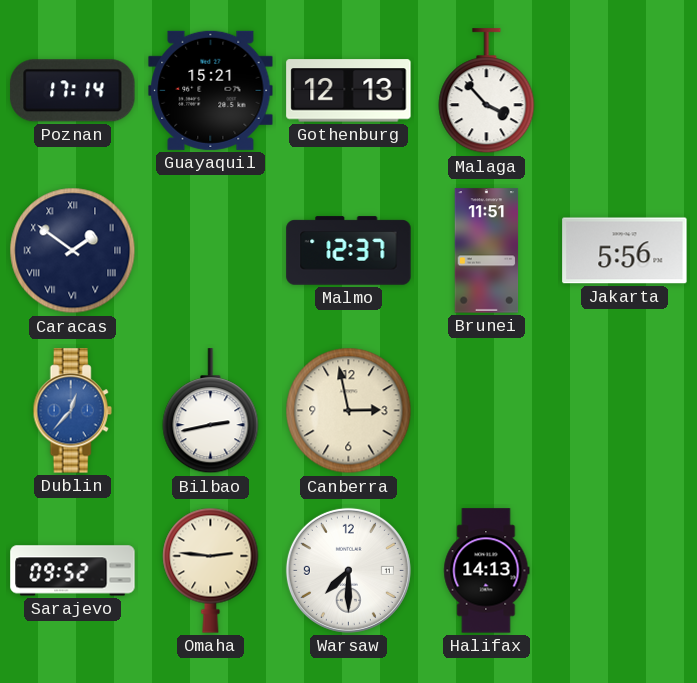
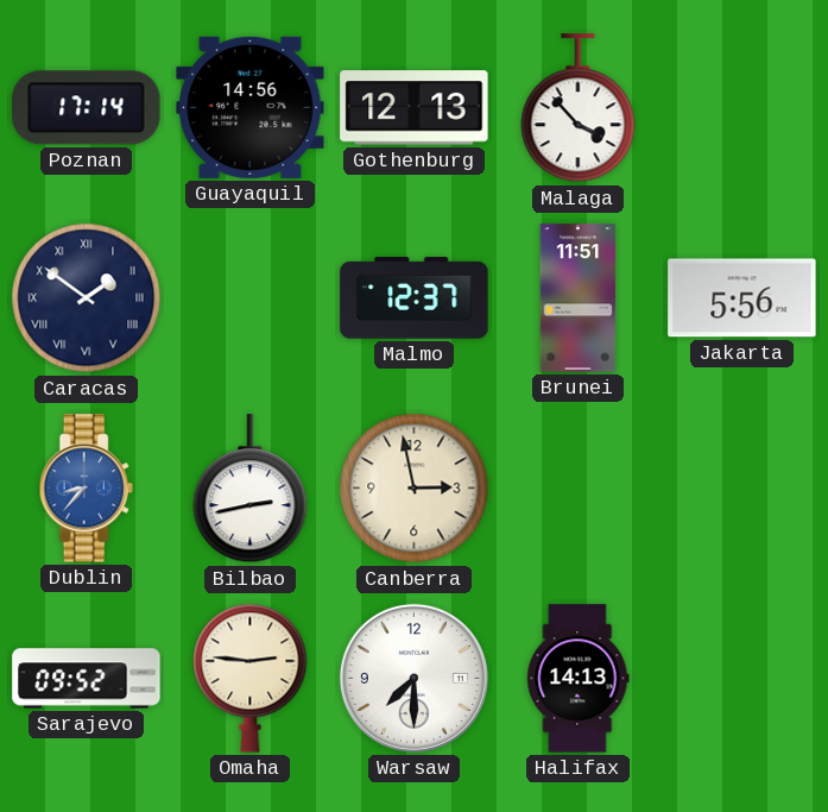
Guayaquil: 15:21 -> 14:56
Dublin: 12:37 -> 8:37
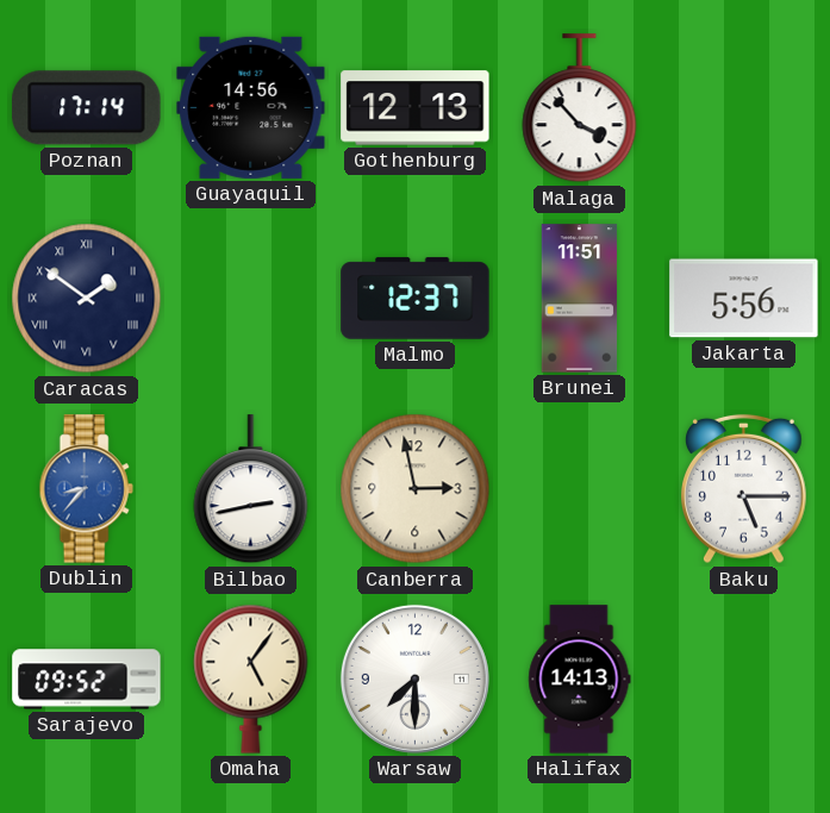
Baku: none -> 5:15
Omaha: 2:46 -> 5:06
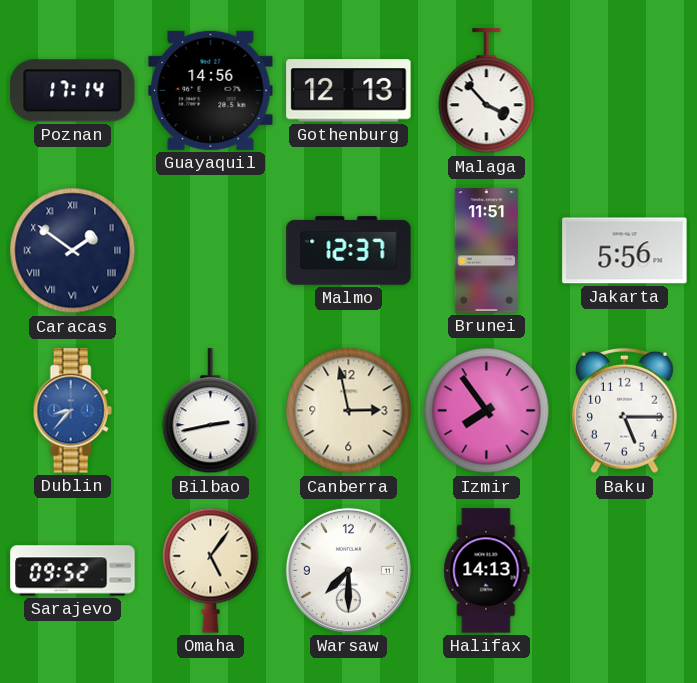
Izmir: none -> 7:54
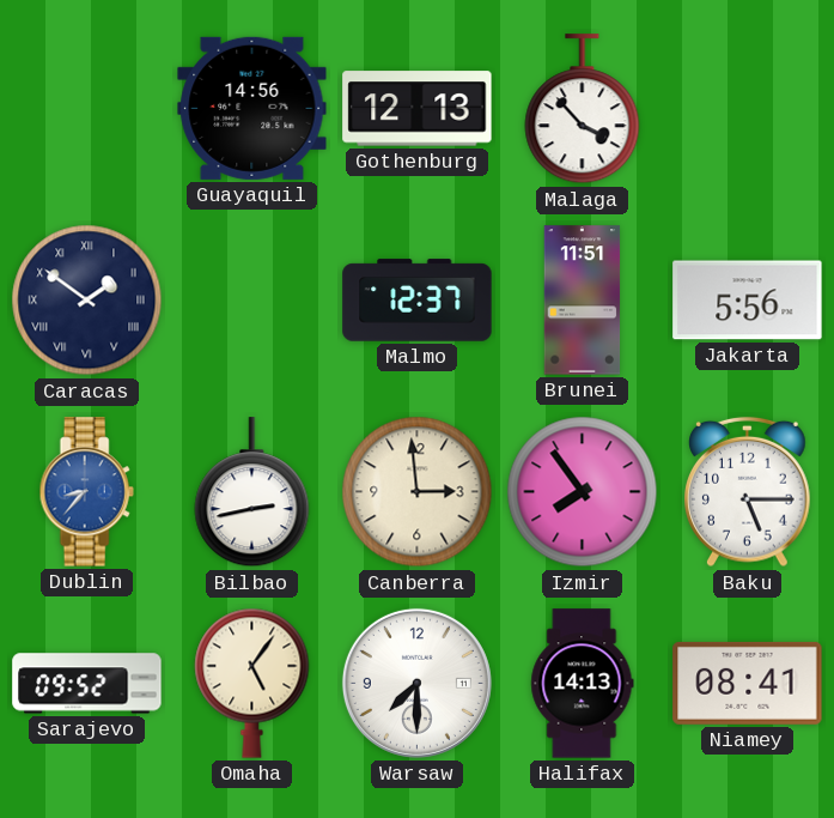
Poznan: 17:14 -> none
Canberra: 2:58 -> 2:59
Niamey: none -> 08:41
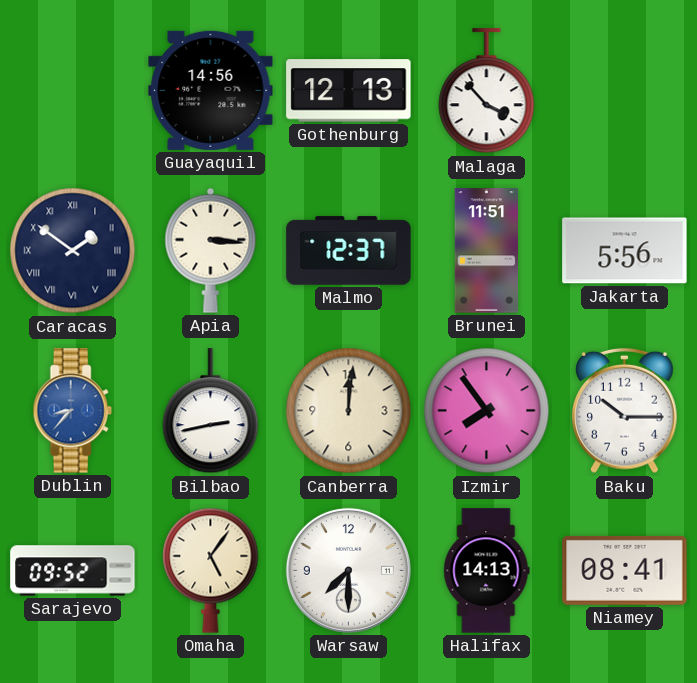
Apia: none -> 3:16
Canberra: 2:59 -> 12:01
Baku: 5:15 -> 10:15
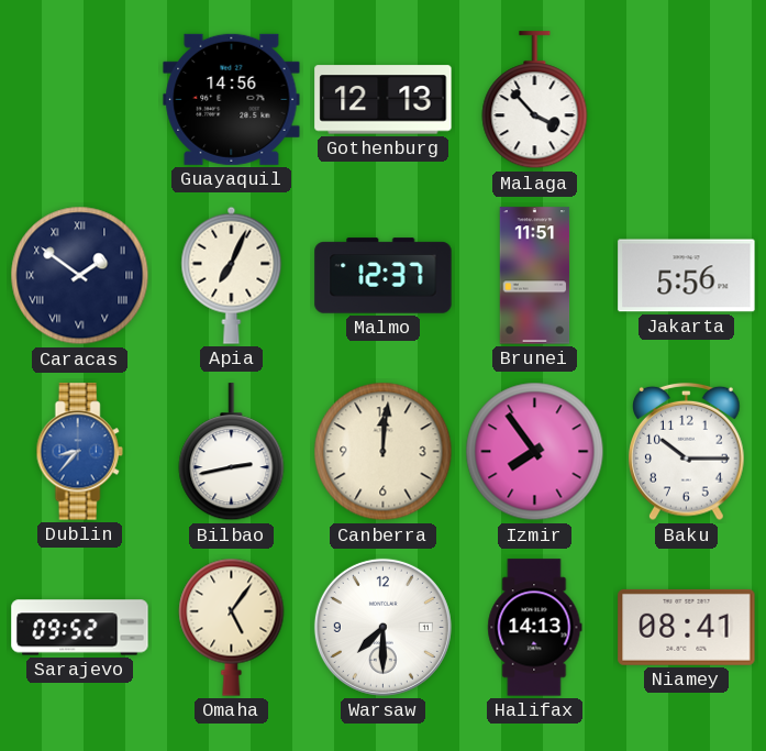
Apia: 3:16 -> 7:04
